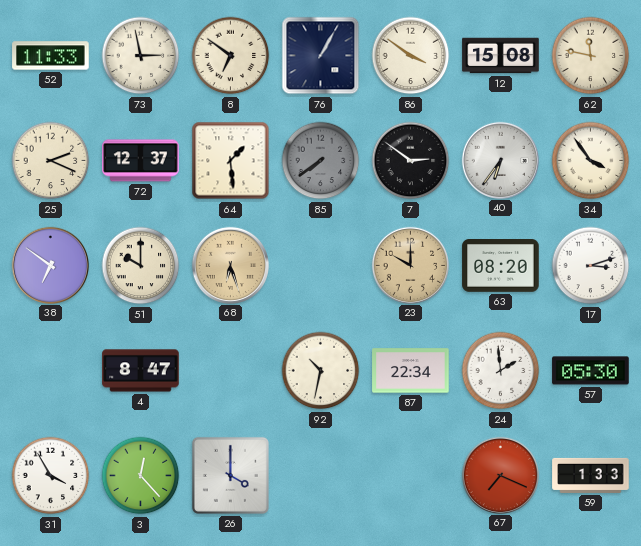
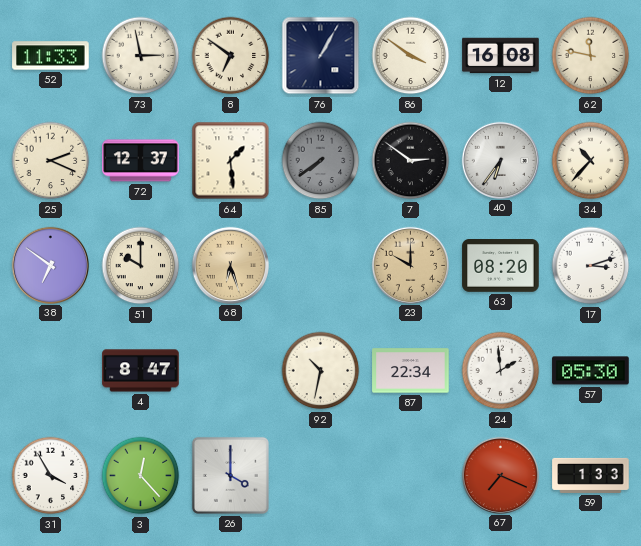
12: 15:08 -> 16:08
34: 3:54 -> 10:37
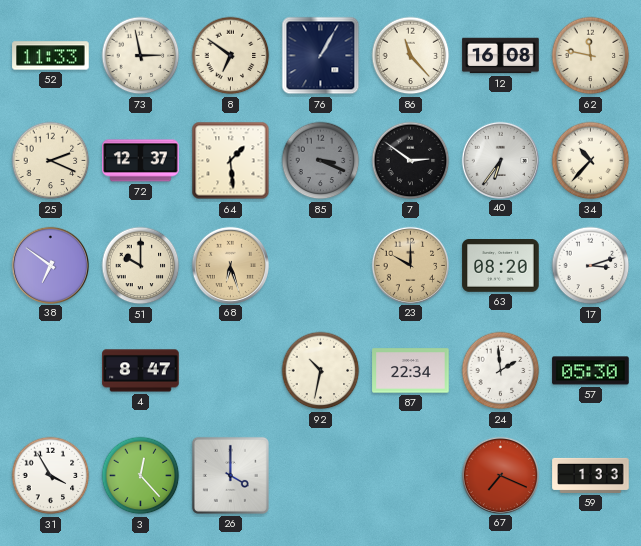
86: 3:51 -> 11:23
85: 7:39 -> 3:19
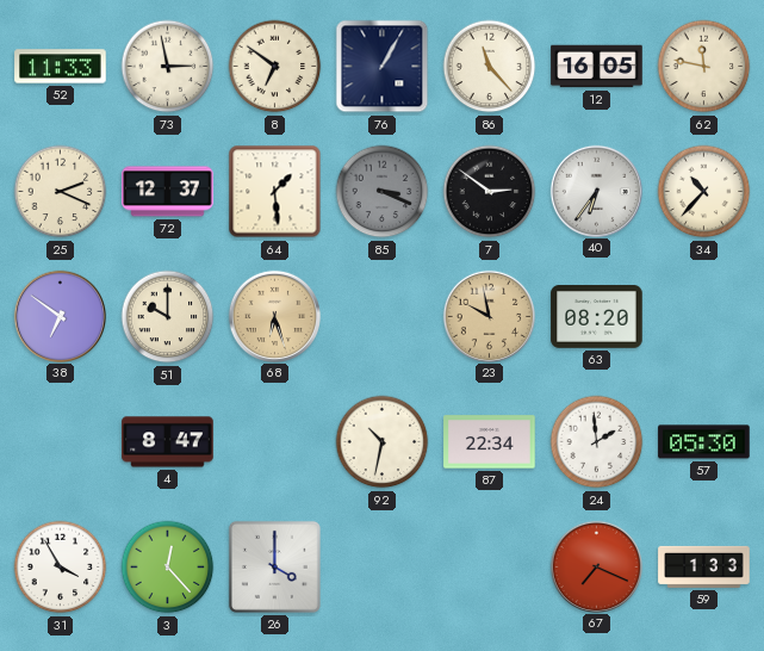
12: 16:08 -> 16:05
23: 10:00 -> 9:58
17: 3:12 -> none
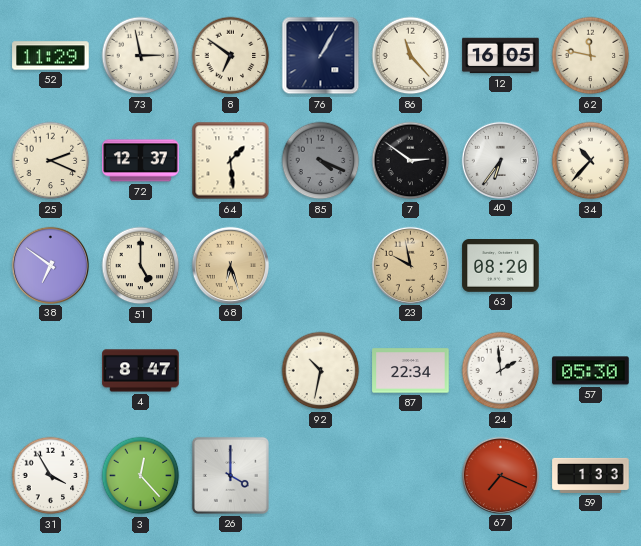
52: 11:33 -> 11:29
85: 3:19 -> 4:19
51: 10:00 -> 5:00
